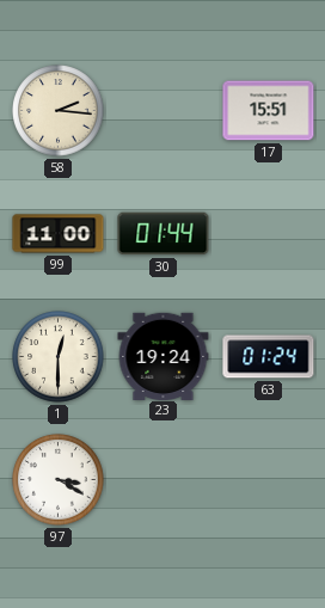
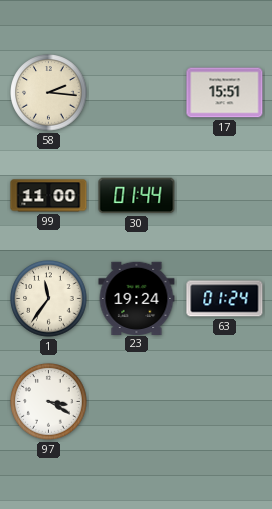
1: 12:30 -> 11:36
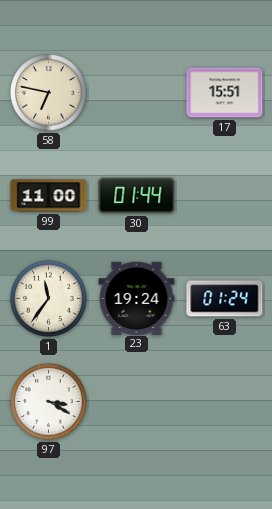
58: 2:16 -> 6:47
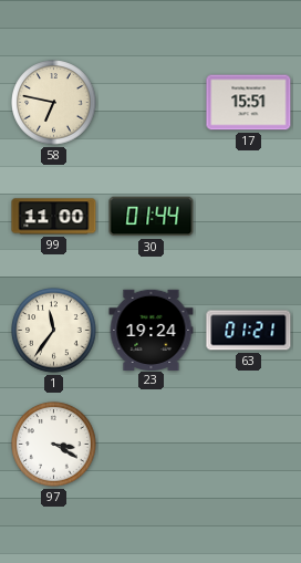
63: 01:24 -> 01:21
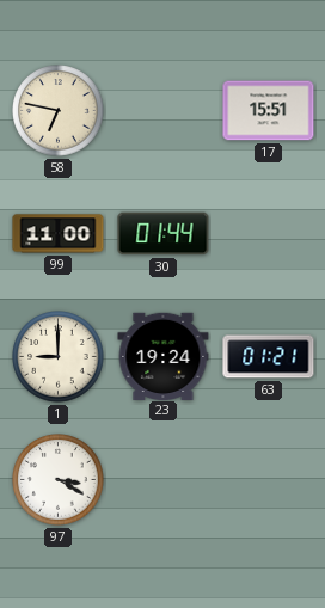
1: 11:36 -> 9:00
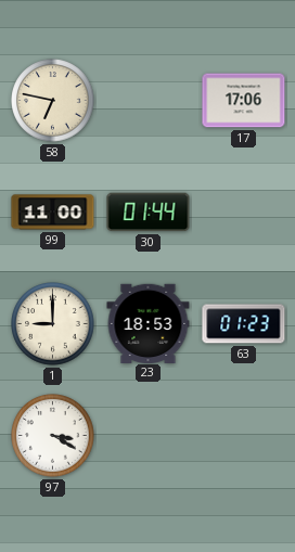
17: 15:51 -> 17:06
23: 19:24 -> 18:53
63: 01:21 -> 01:23
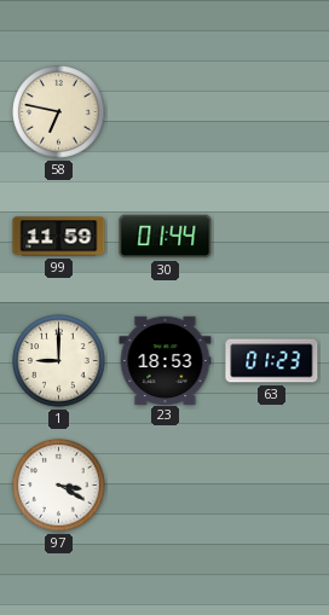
17: 17:06 -> none
99: 11:00 -> 11:59
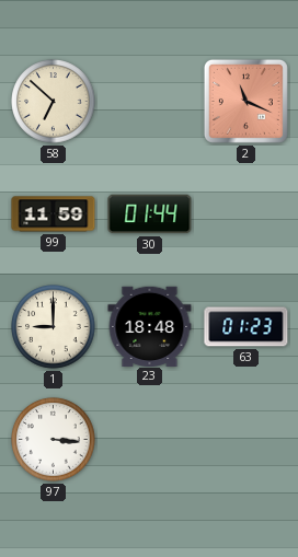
58: 6:47 -> 6:52
2: none -> 11:19
23: 18:53 -> 18:48
97: 3:20 -> 3:16
